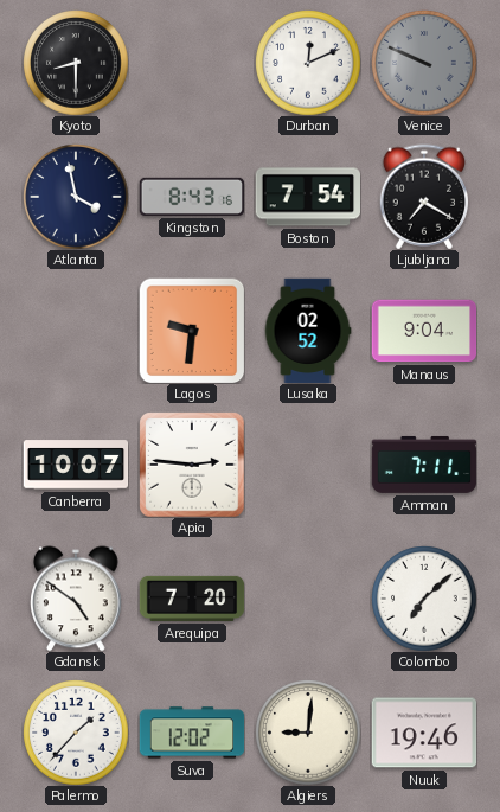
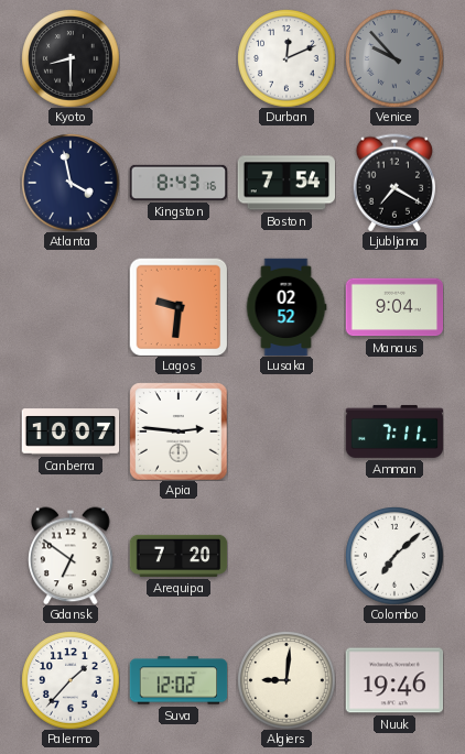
Venice: 9:49 -> 9:53
Gdansk: 4:51 -> 6:51
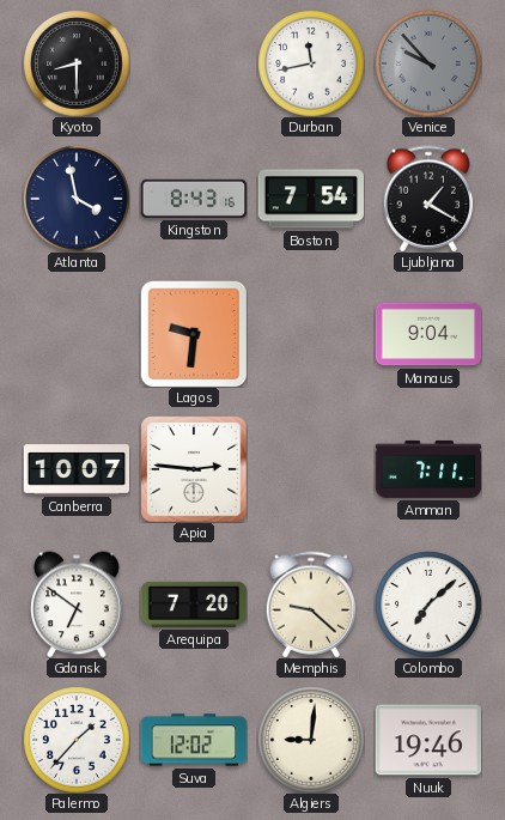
Durban: 12:11 -> 11:43
Ljubljana: 7:20 -> 1:20
Lusaka: 02:52 -> none
Memphis: none -> 9:22
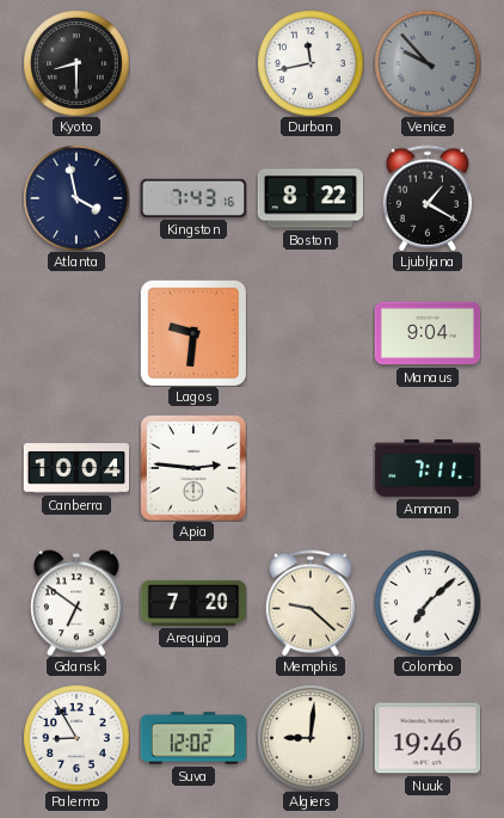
Kingston: 8:43 -> 7:43
Boston: 7:54 -> 8:22
Canberra: 10:07 -> 10:04
Palermo: 1:37 -> 8:55
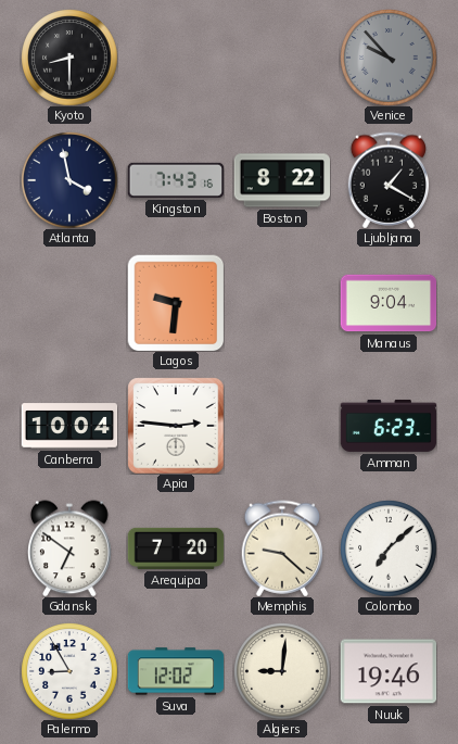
Durban: 11:43 -> none
Amman: 7:11 -> 6:23
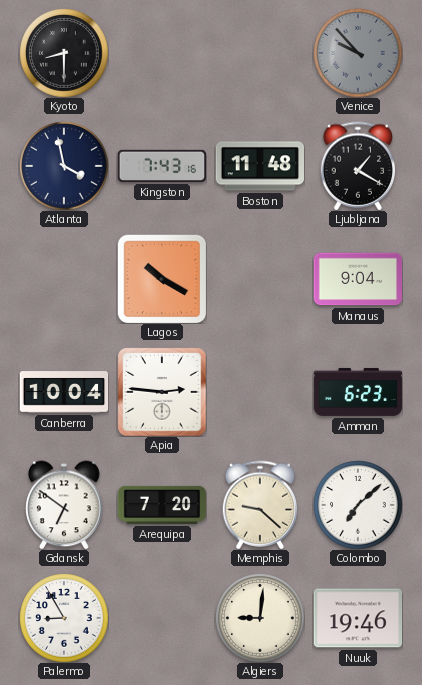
Boston: 8:22 -> 11:48
Lagos: 9:31 -> 10:20
Suva: 12:02 -> none
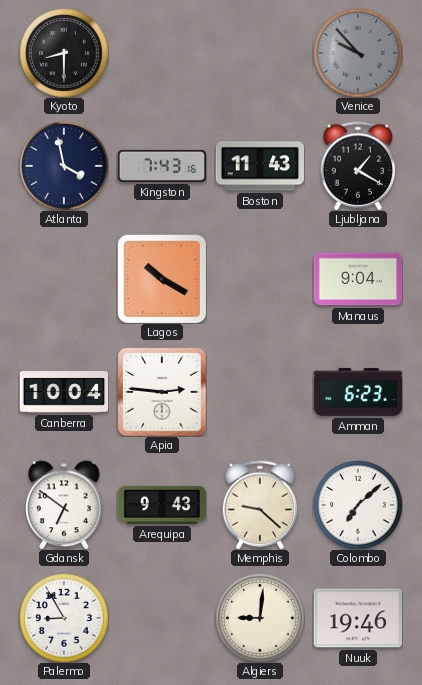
Boston: 11:48 -> 11:43
Arequipa: 7:20 -> 9:43
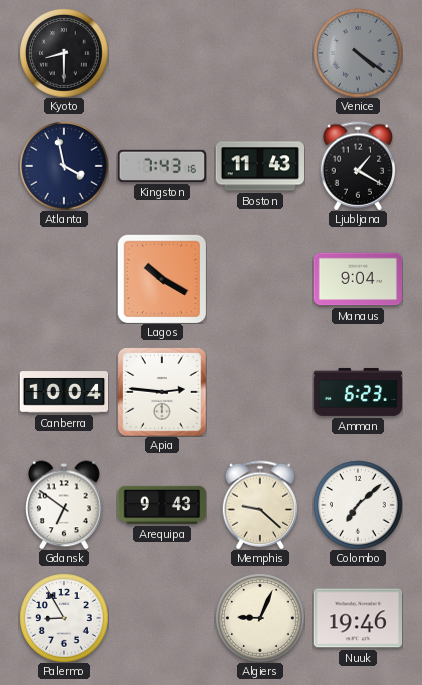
Venice: 9:53 -> 4:21
Algiers: 9:01 -> 9:04
